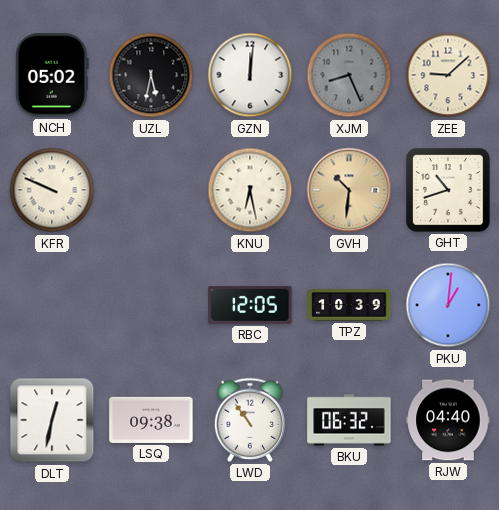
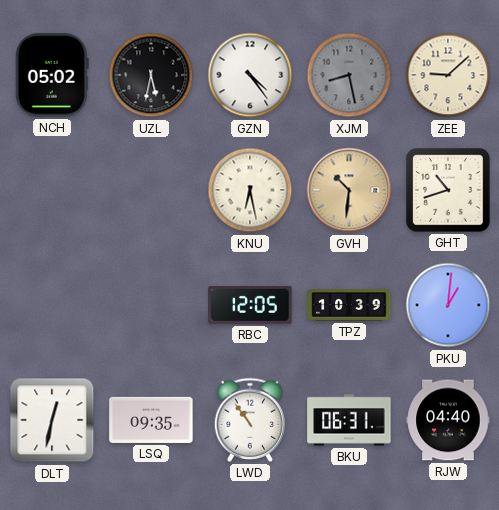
GZN: 12:01 -> 4:24
XJM: 8:26 -> 8:28
KFR: 9:49 -> none
LSQ: 09:38 -> 09:35
BKU: 06:32 -> 06:31
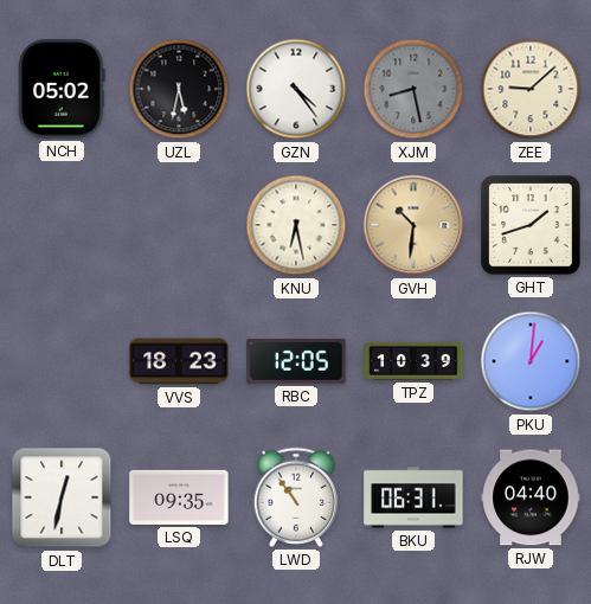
GHT: 10:42 -> 1:42
VVS: none -> 18:23
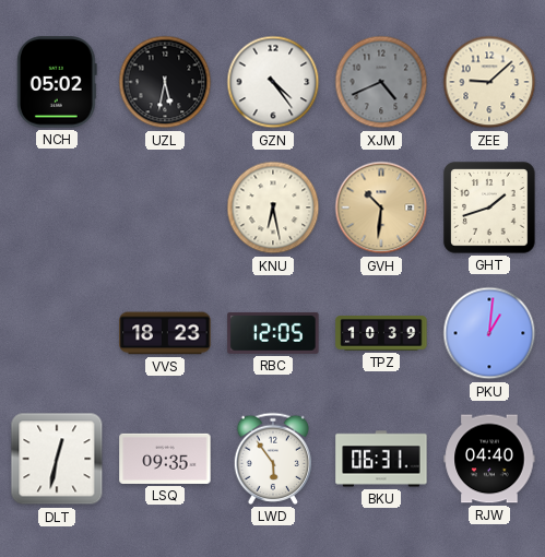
XJM: 8:28 -> 4:41
LWD: 10:54 -> 5:54
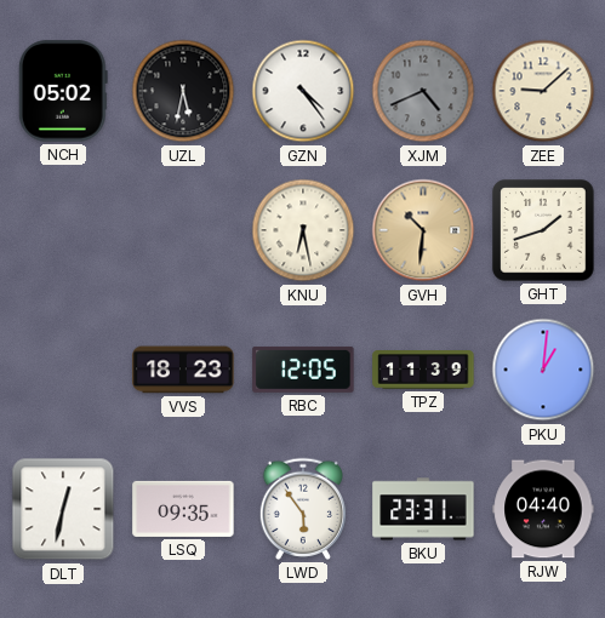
TPZ: 10:39 -> 11:39
BKU: 06:31 -> 23:31
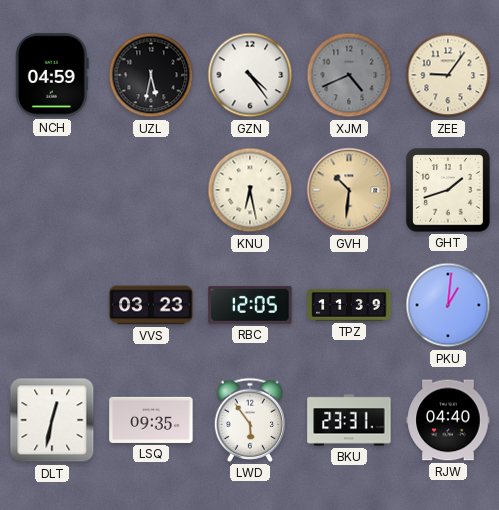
NCH: 05:02 -> 04:59
ZEE: 9:08 -> 9:06
VVS: 18:23 -> 03:23
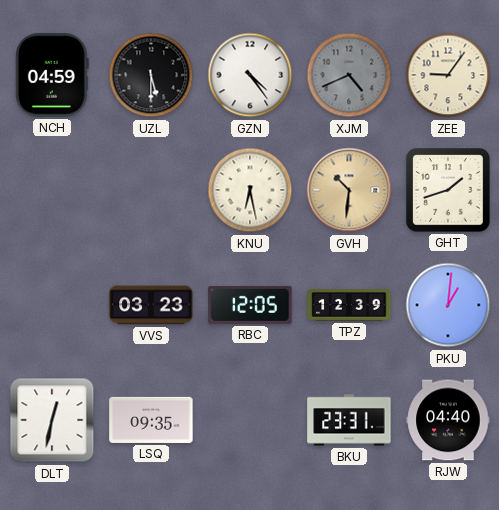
UZL: 5:32 -> 5:30
TPZ: 11:39 -> 12:39
LWD: 5:54 -> none
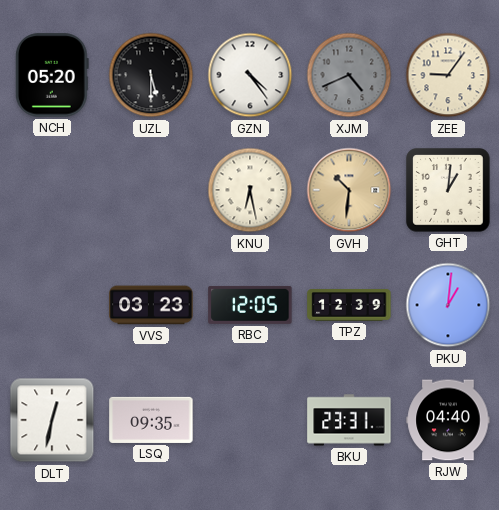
NCH: 04:59 -> 05:20
GHT: 1:42 -> 1:01
